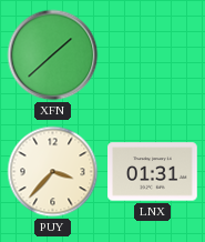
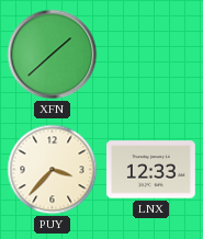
LNX: 01:31 -> 12:33
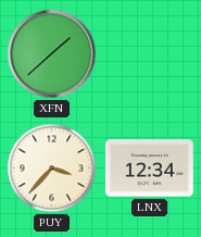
LNX: 12:33 -> 12:34
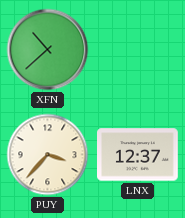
XFN: 1:38 -> 10:38
LNX: 12:34 -> 12:37
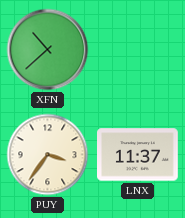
PUY: 3:37 -> 3:36
LNX: 12:37 -> 11:37
